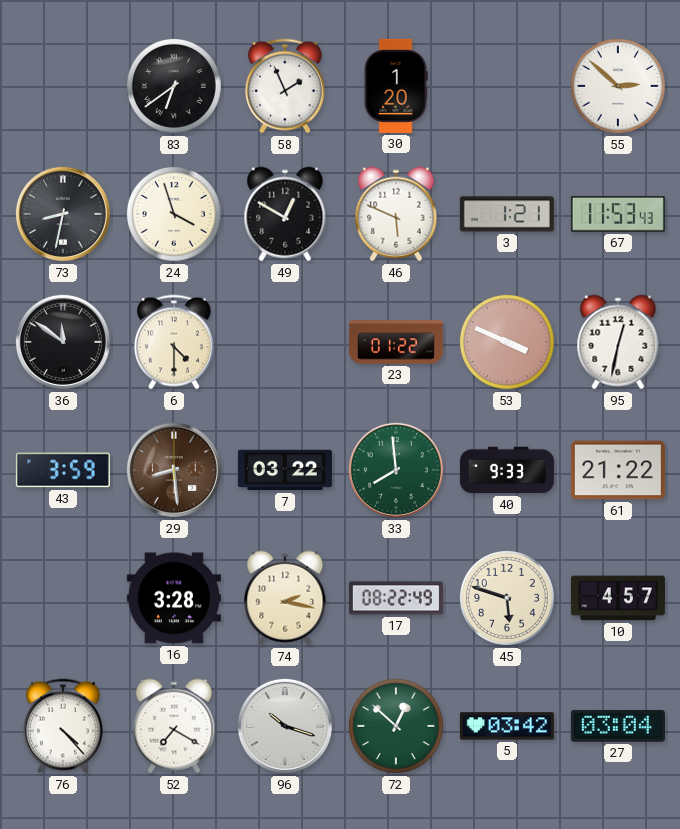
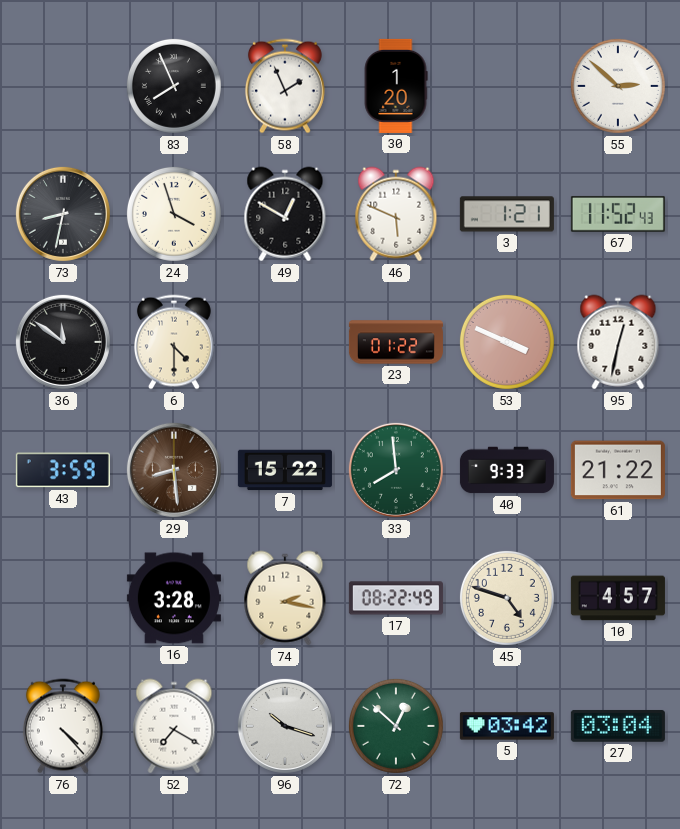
83: 6:39 -> 7:56
67: 11:53 -> 11:52
7: 03:22 -> 15:22
45: 5:48 -> 4:48
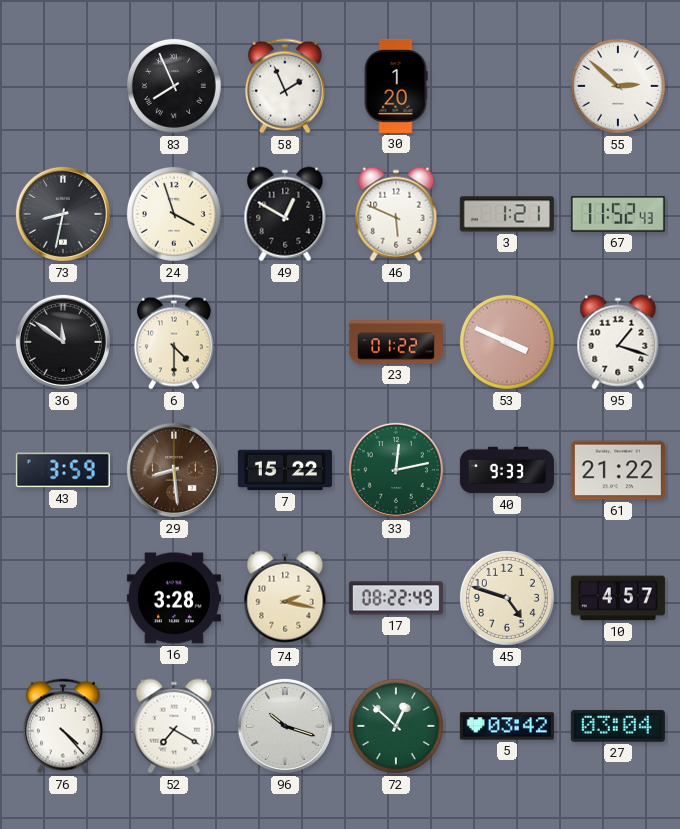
95: 12:32 -> 1:18
33: 7:59 -> 12:13
